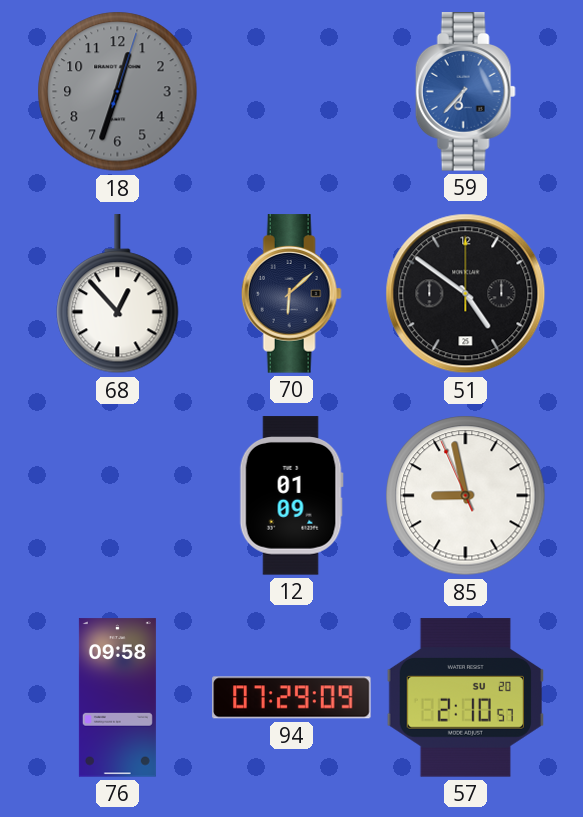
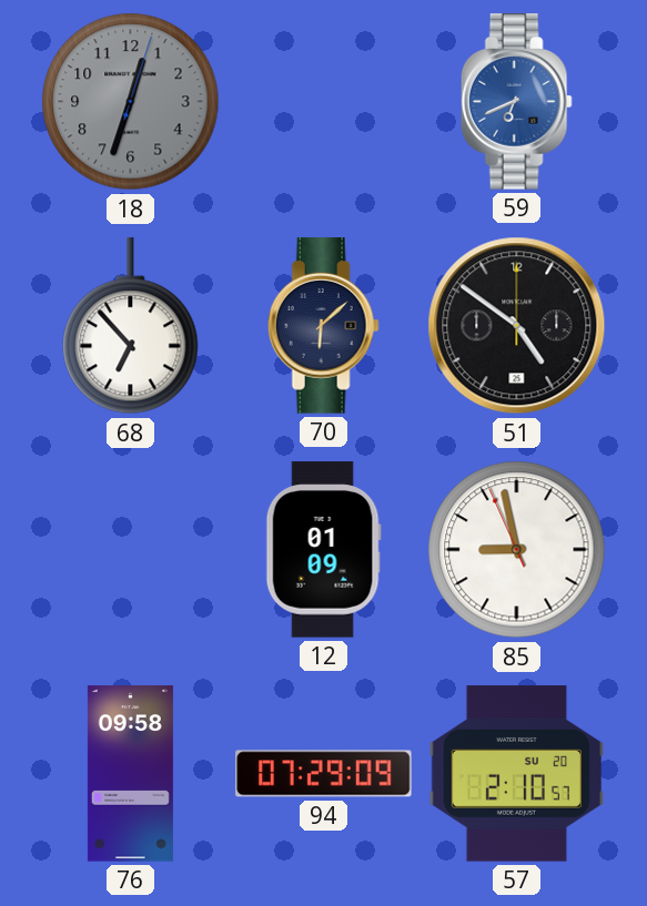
59: 6:37 -> 6:41
68: 12:53 -> 6:53
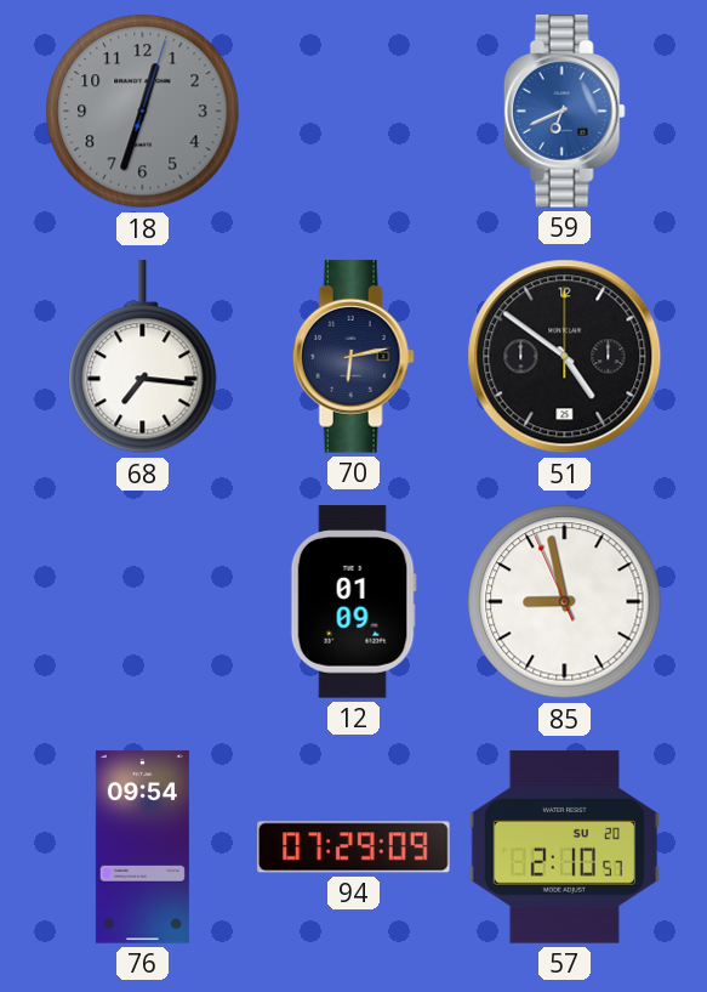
68: 6:53 -> 7:16
70: 6:08 -> 6:13
76: 09:58 -> 09:54
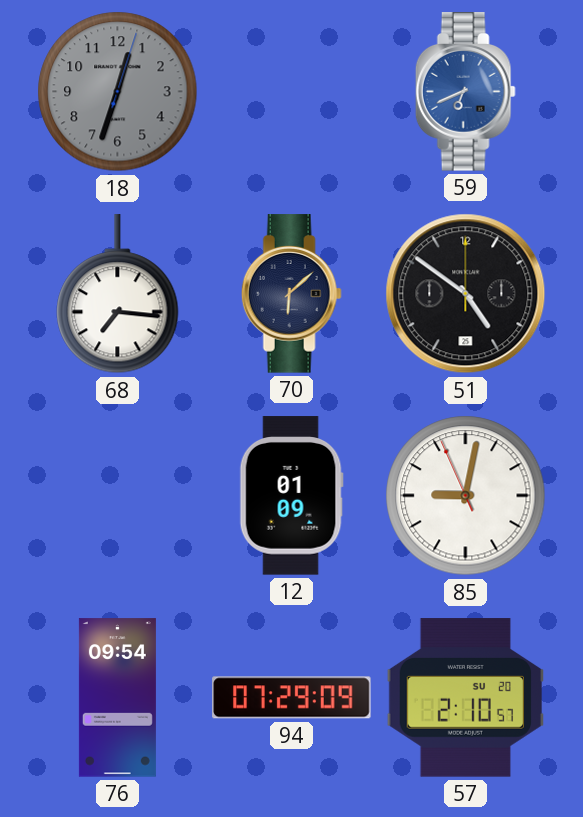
70: 6:13 -> 6:08
85: 8:57 -> 9:01
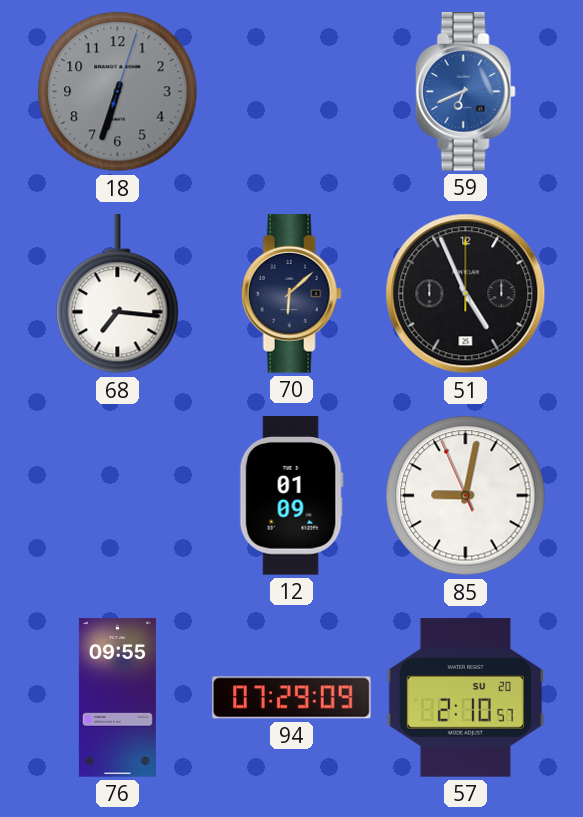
18: 12:33 -> 6:33
51: 4:51 -> 4:56
76: 09:54 -> 09:55
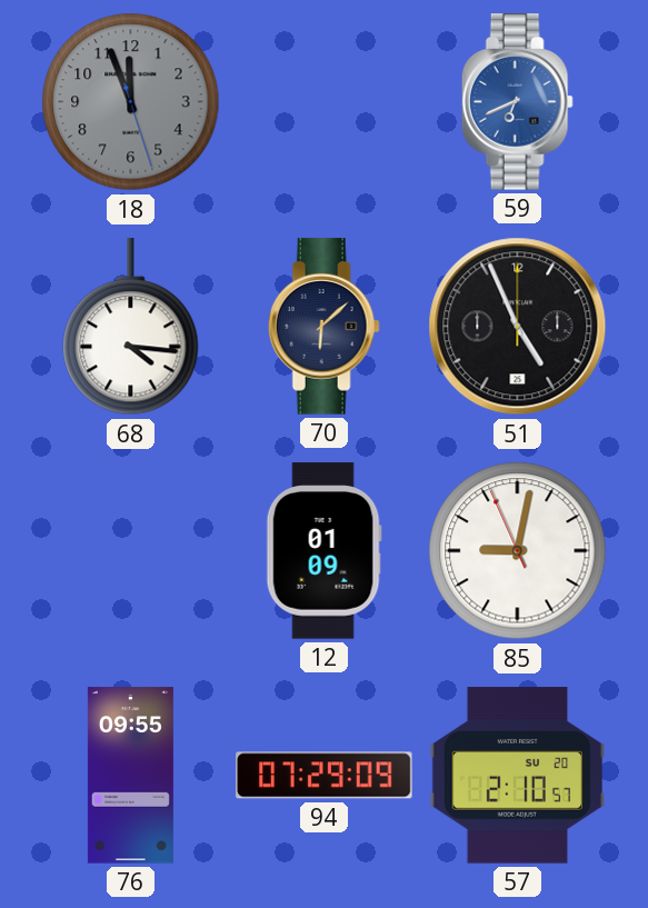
18: 6:33 -> 11:56
68: 7:16 -> 4:16
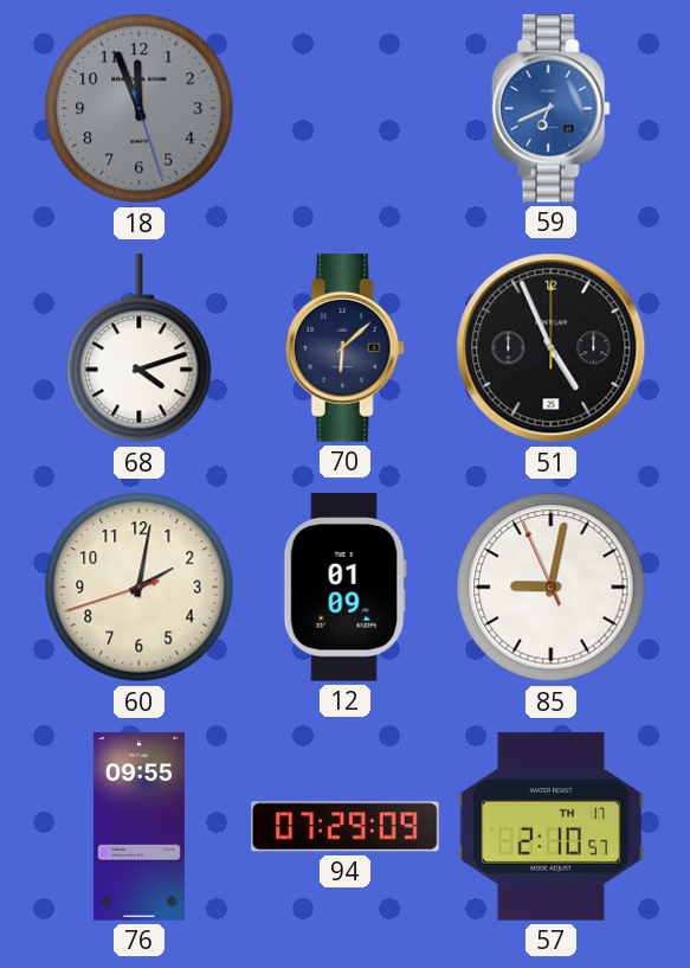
68: 4:16 -> 4:12
60: none -> 2:01
57 date: SU 20 -> TH 17
